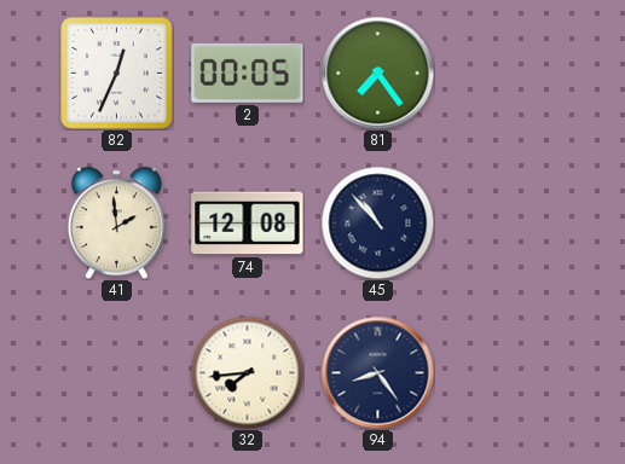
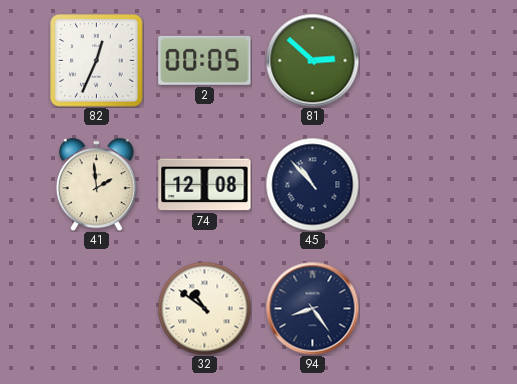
81: 7:24 -> 2:52
32: 7:44 -> 10:51
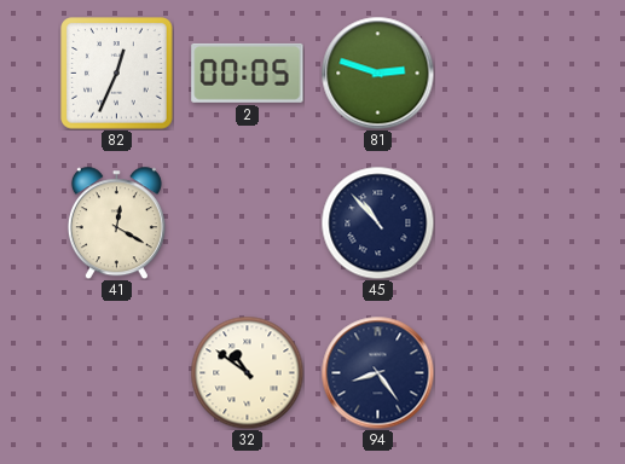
81: 2:52 -> 2:48
41: 1:59 -> 12:20
74: 12:08 -> none
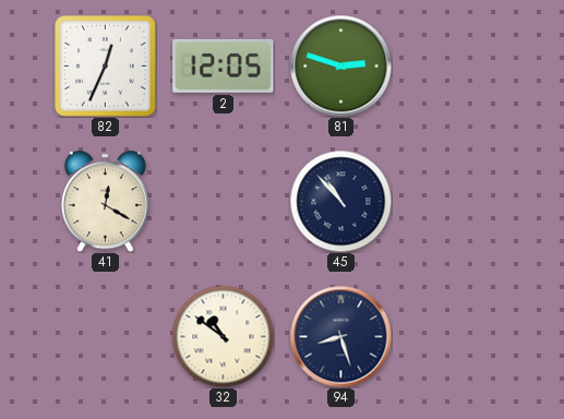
2: 00:05 -> 12:05
94: 8:24 -> 8:27
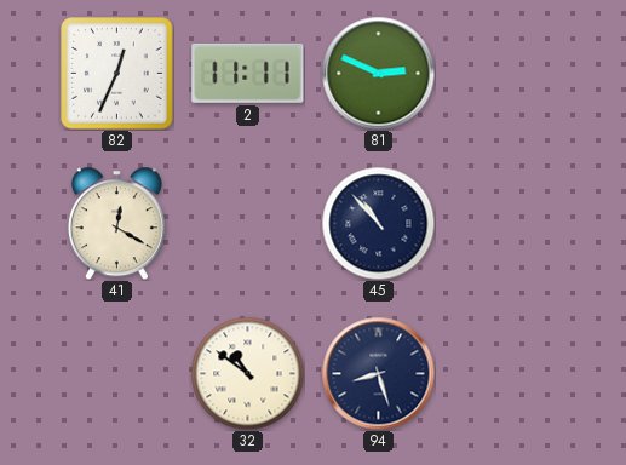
2: 12:05 -> 11:11
81: 2:48 -> 2:49
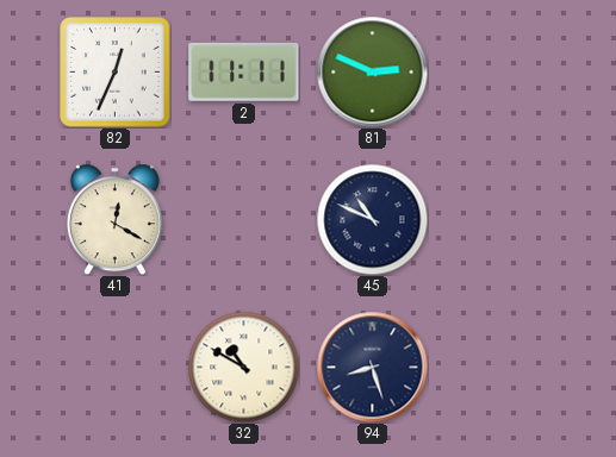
45: 10:53 -> 10:49
32: 10:51 -> 10:50
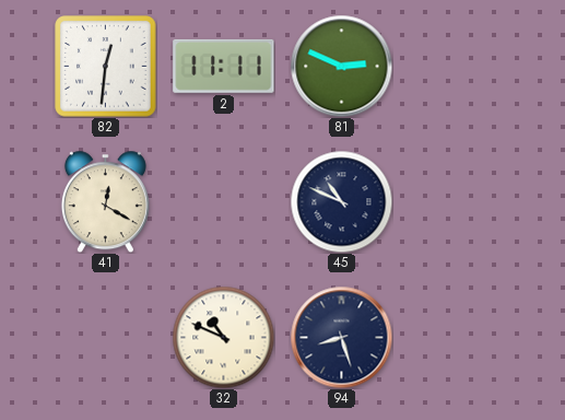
82: 12:34 -> 12:31
32: 10:50 -> 10:49
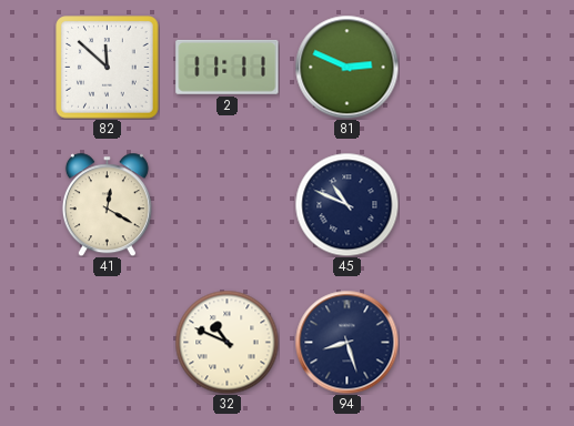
82: 12:31 -> 11:52
